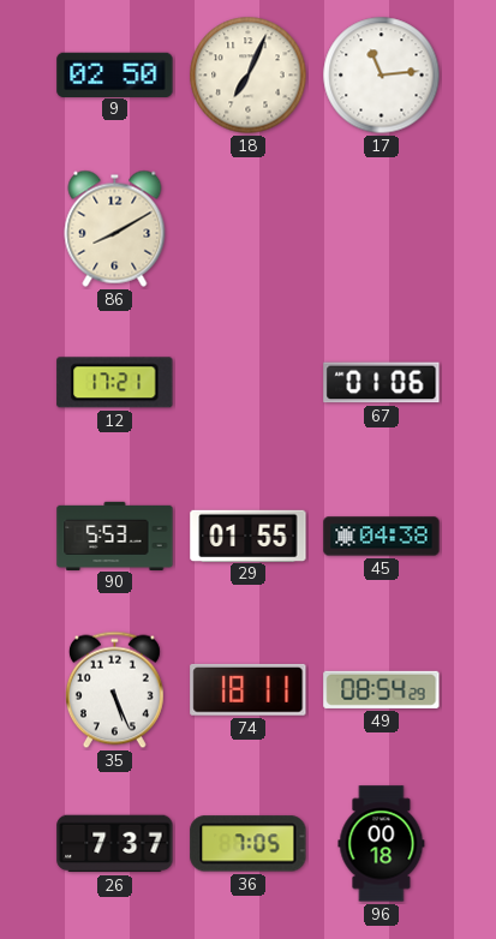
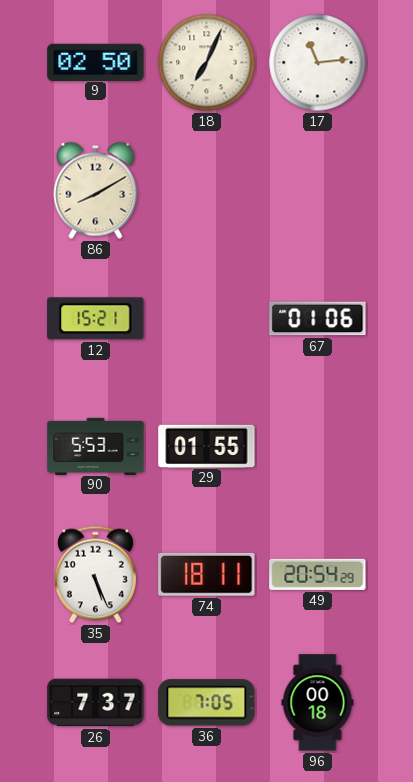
12: 17:21 -> 15:21
45: 04:38 -> none
49: 08:54 -> 20:54
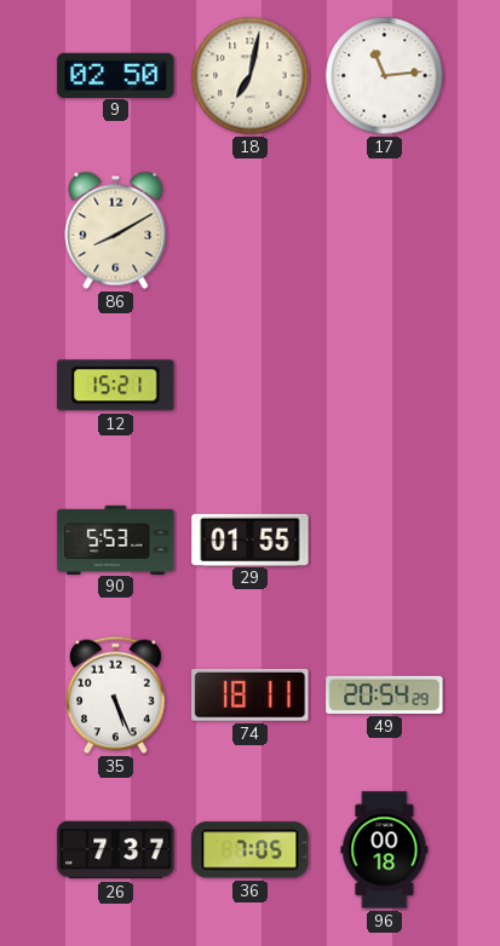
18: 7:04 -> 7:02
67: 01:06 -> none
